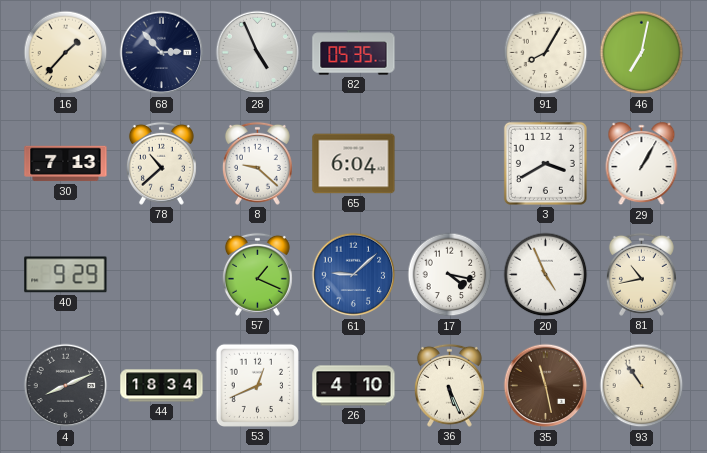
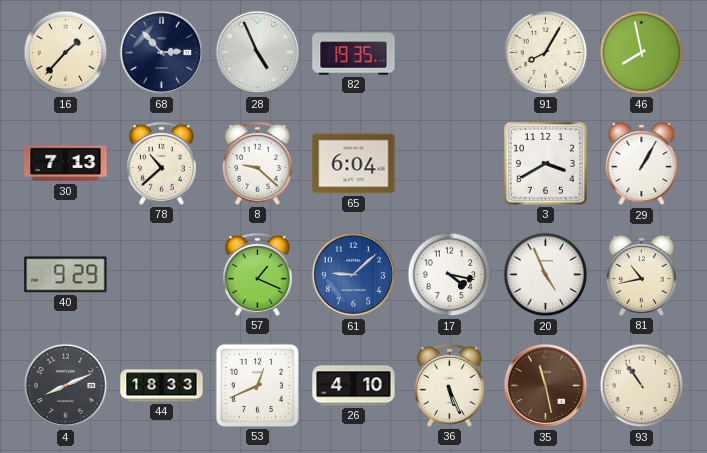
82: 05:35 -> 19:35
46: 7:02 -> 7:58
44: 18:34 -> 18:33
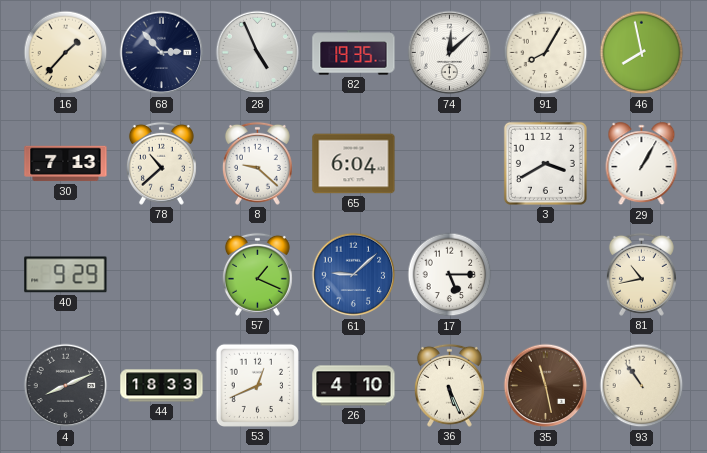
74: none -> 12:08
17: 4:17 -> 5:15
20: 4:56 -> none
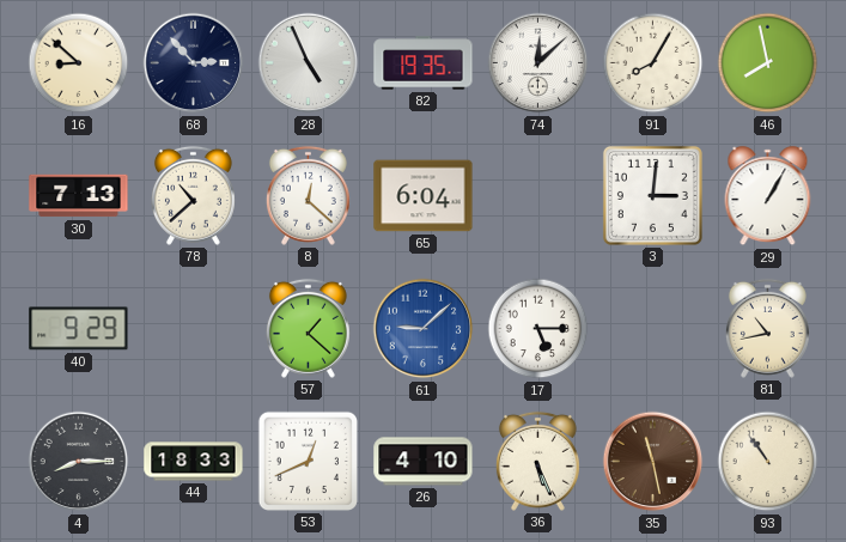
16: 1:37 -> 8:52
8: 9:22 -> 12:22
3: 3:40 -> 3:01
57: 1:19 -> 1:22
4: 8:11 -> 8:15
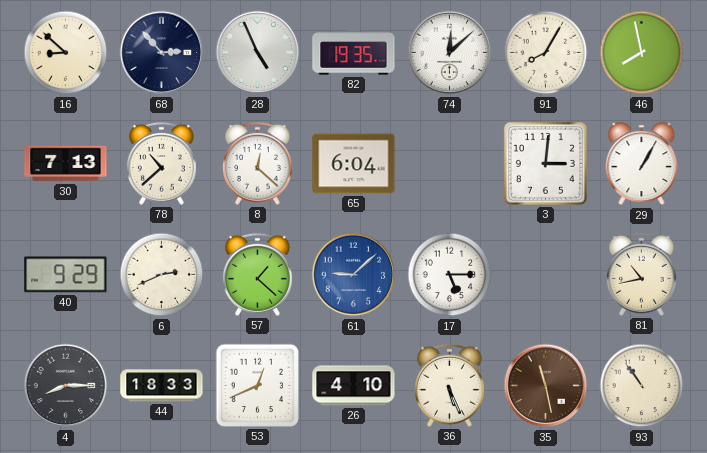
6: none -> 2:41
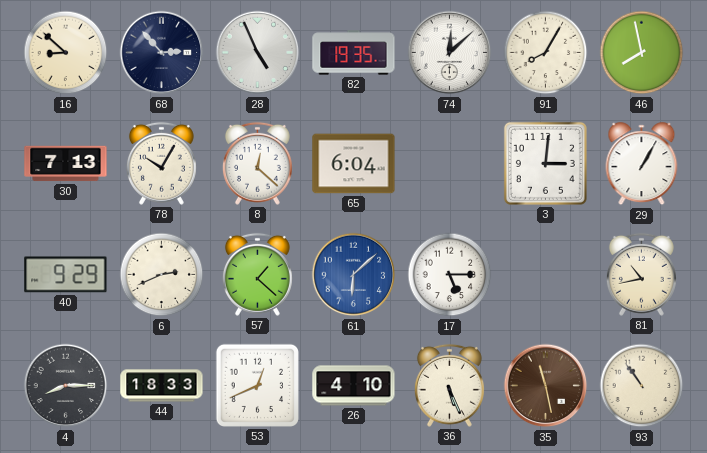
78: 10:38 -> 10:05
61: 9:08 -> 6:08
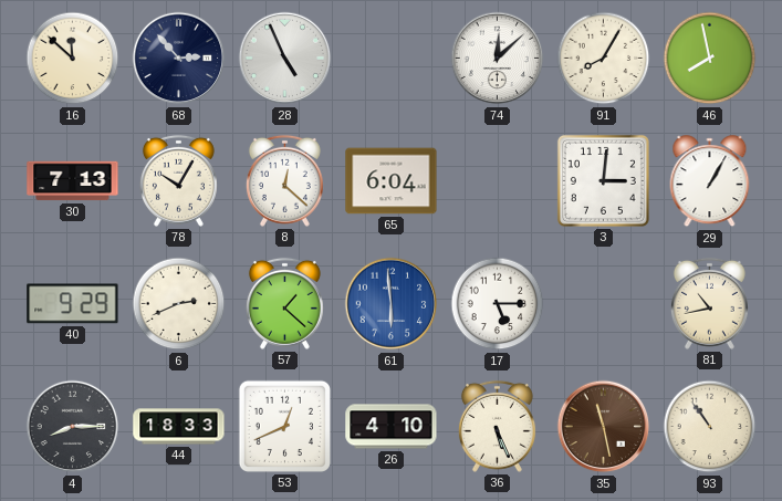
16: 8:52 -> 11:52
82: 19:35 -> none
61: 6:08 -> 5:59
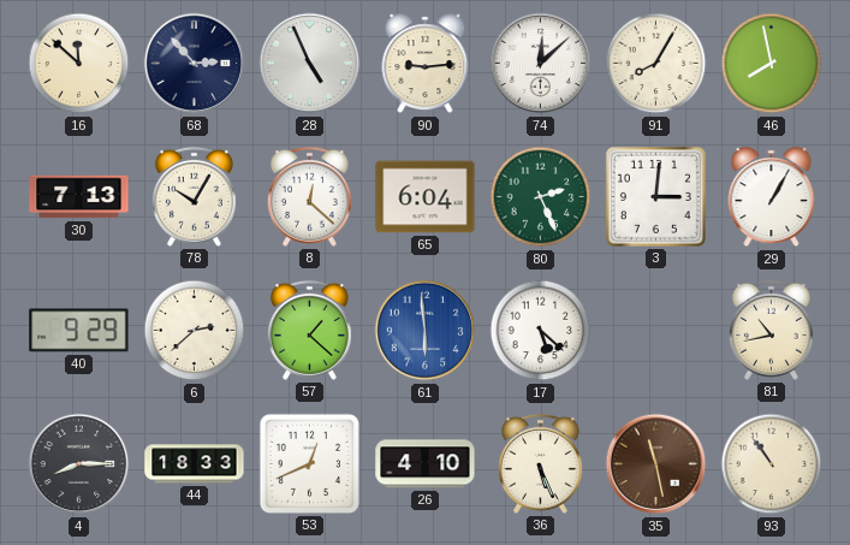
90: none -> 9:14
80: none -> 2:26
6: 2:41 -> 2:38
17: 5:15 -> 5:22
